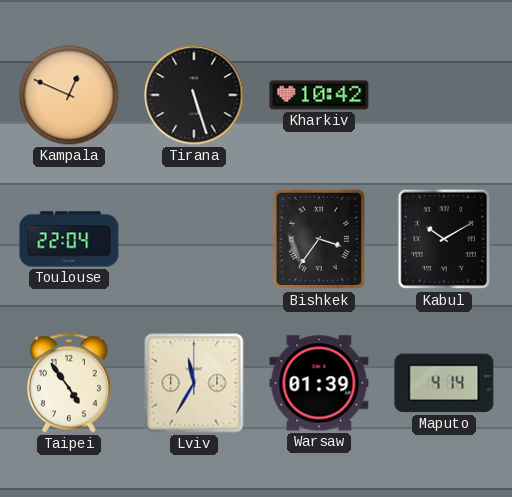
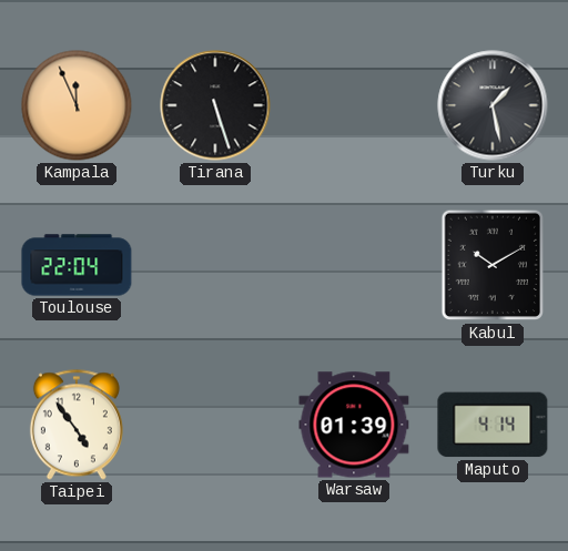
Kampala: 12:49 -> 11:56
Kharkiv: 10:42 -> none
Turku: none -> 1:28
Bishkek: 3:36 -> none
Lviv: 11:35 -> none
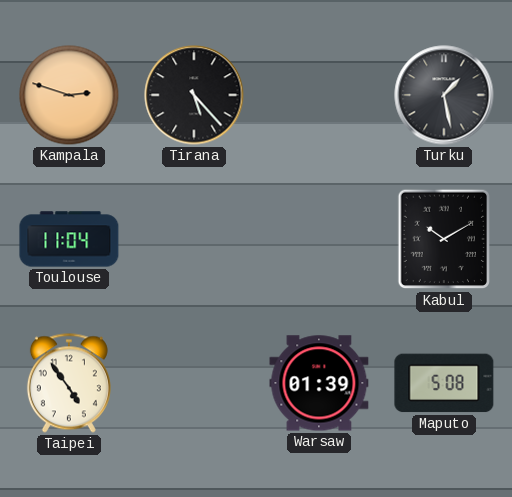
Kampala: 11:56 -> 2:48
Tirana: 5:27 -> 5:23
Toulouse: 22:04 -> 11:04
Maputo: 4:14 -> 5:08
